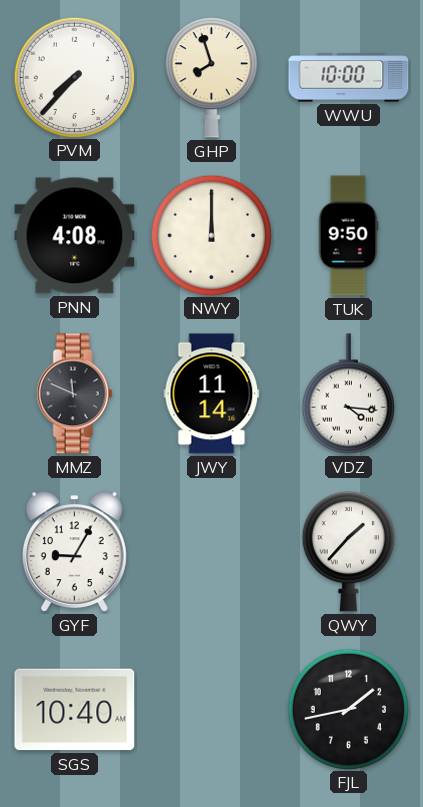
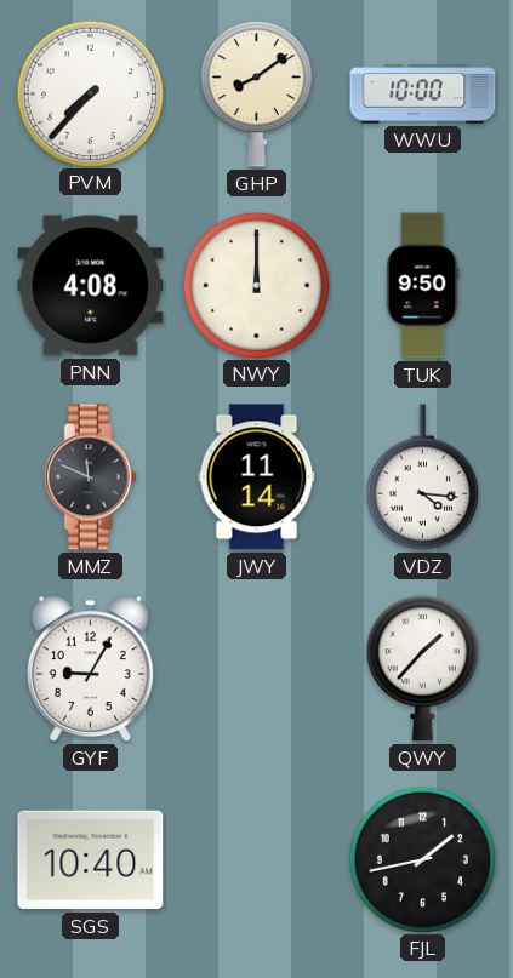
GHP: 7:57 -> 8:09
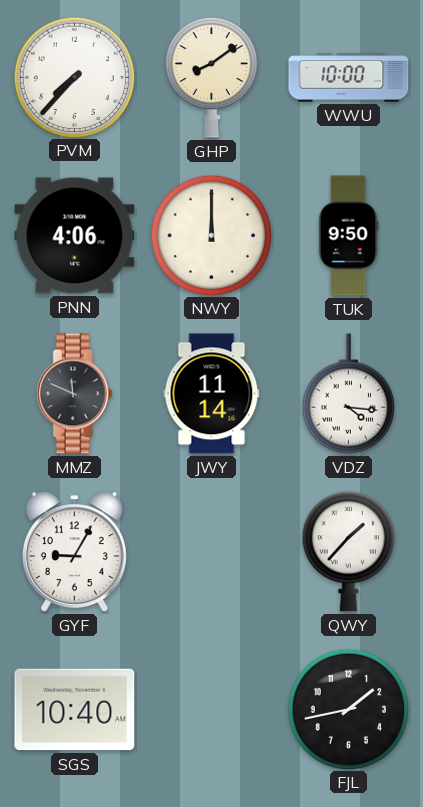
PNN: 4:08 -> 4:06
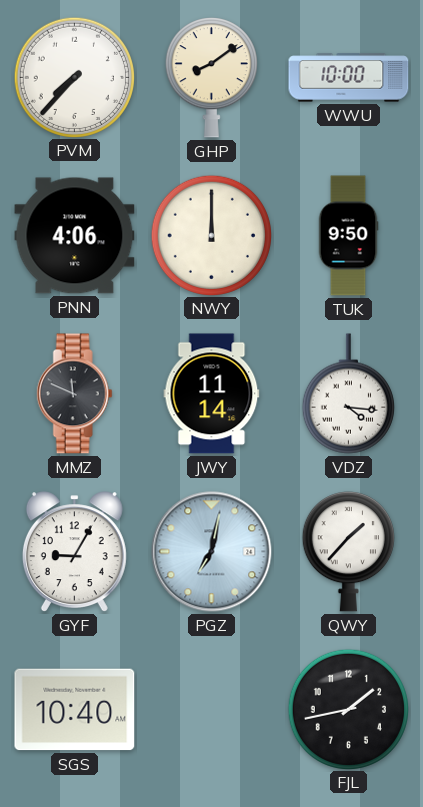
PGZ: none -> 7:02
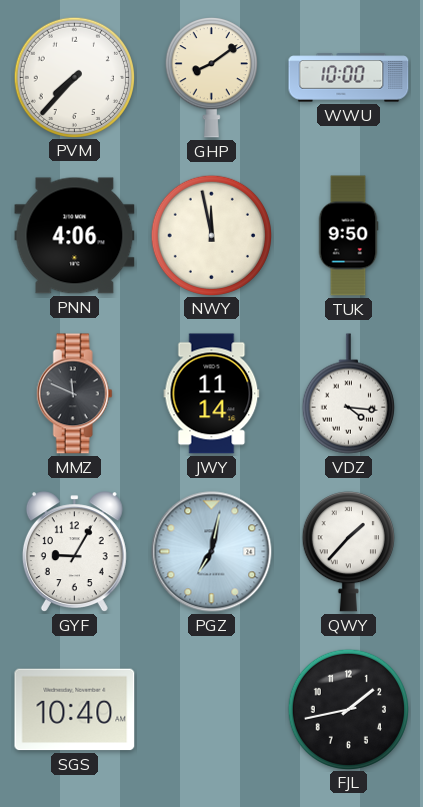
NWY: 12:00 -> 11:58
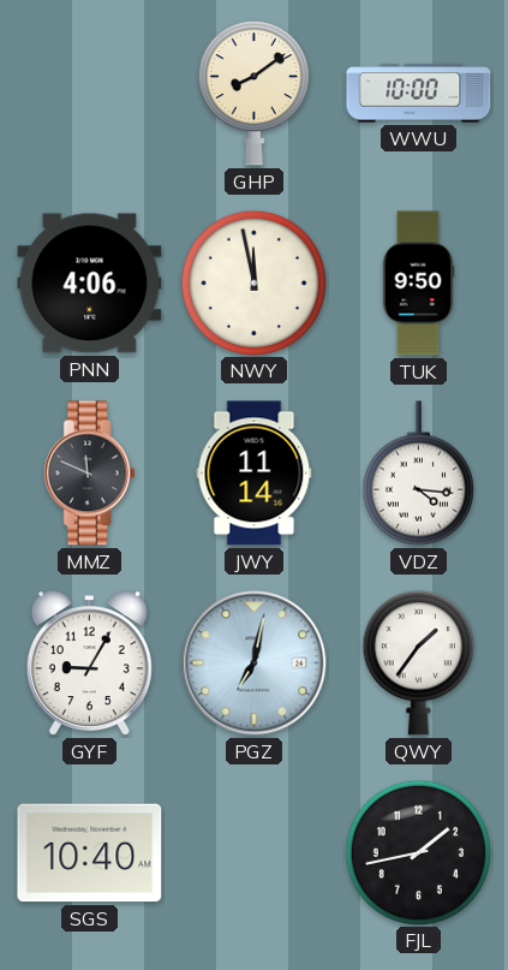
PVM: 7:37 -> none
QWY: 1:37 -> 1:36
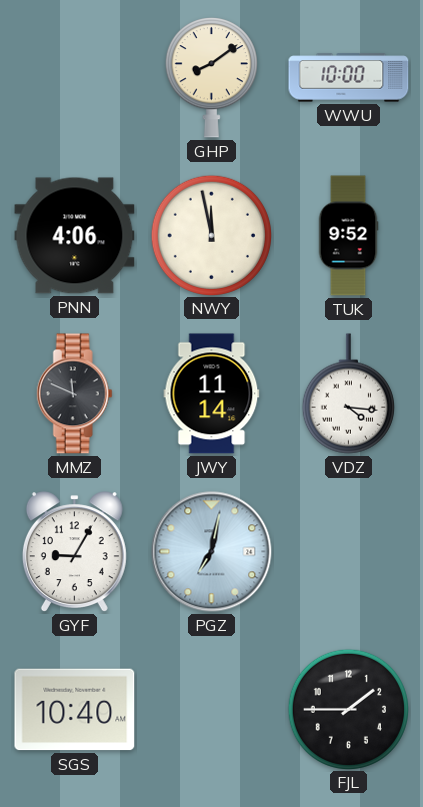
TUK: 9:50 -> 9:52
QWY: 1:36 -> none
FJL: 1:43 -> 1:45
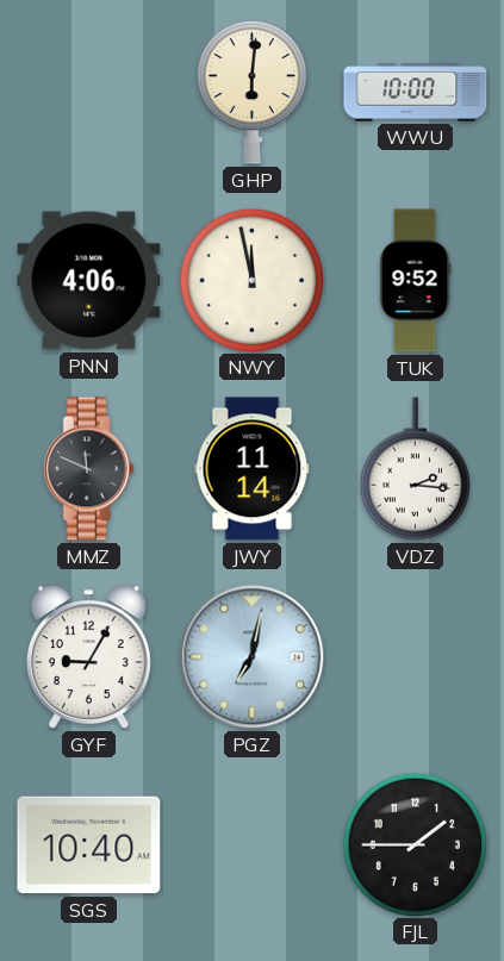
GHP: 8:09 -> 6:01
VDZ: 4:16 -> 2:16
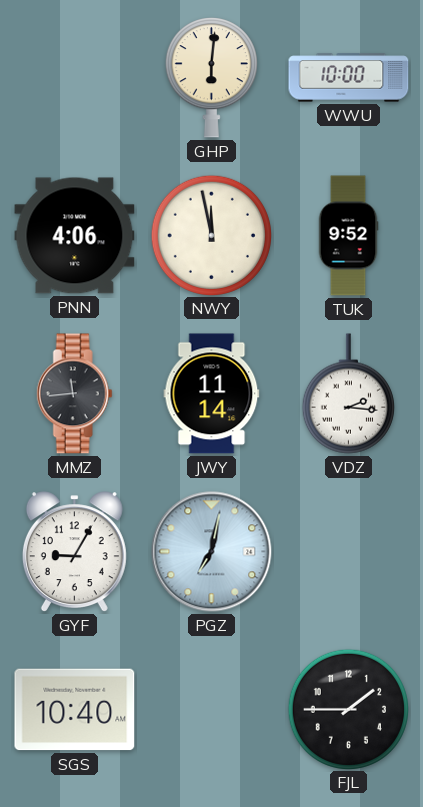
MMZ: 11:49 -> 11:44
